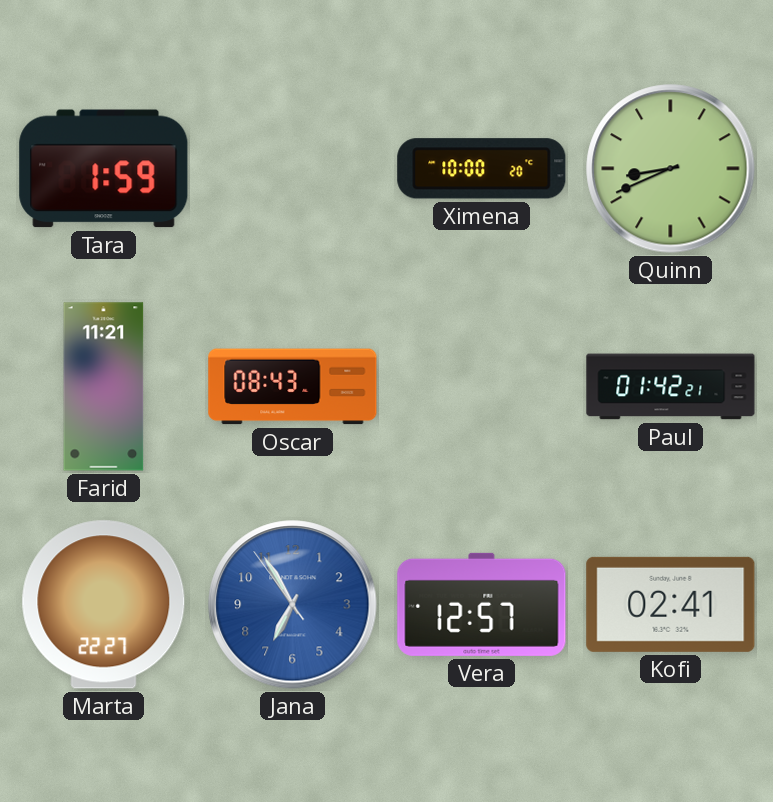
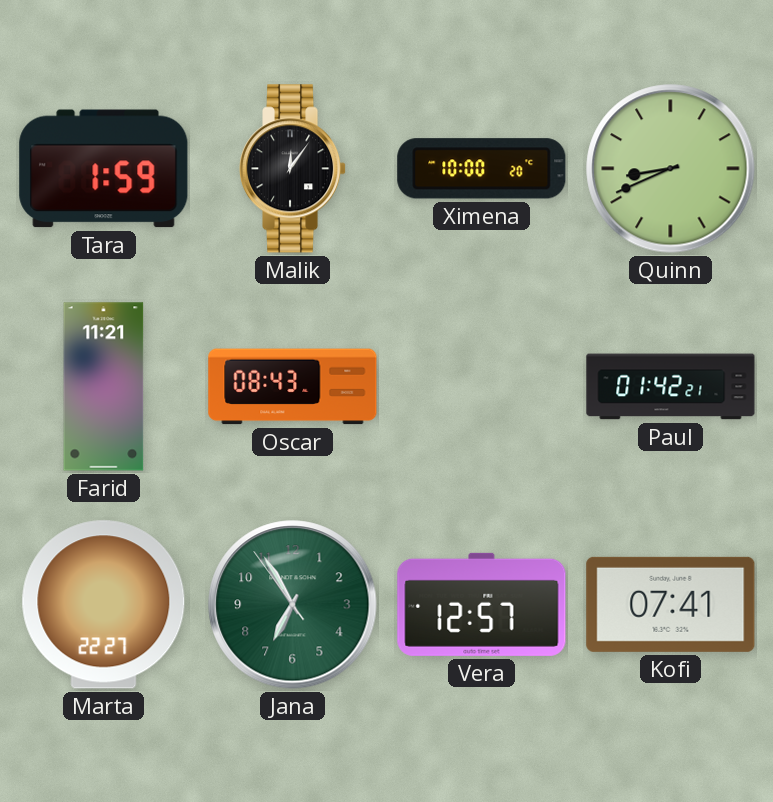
Malik: none -> 12:06
Jana dial: blue -> green
Kofi: 02:41 -> 07:41
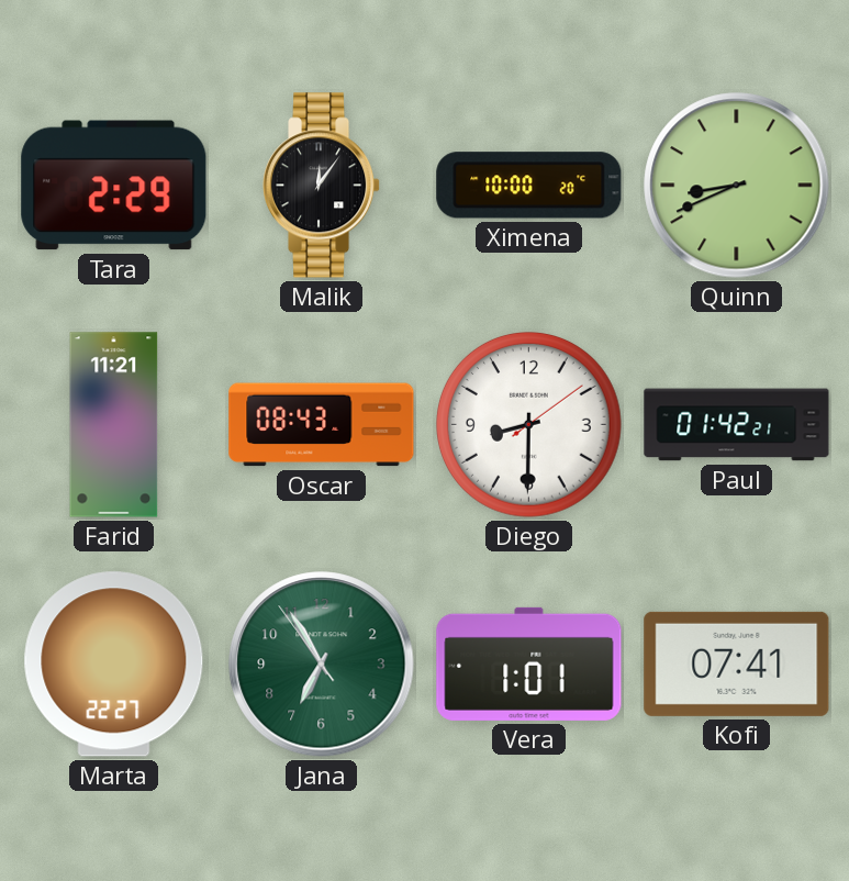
Tara: 1:59 -> 2:29
Diego: none -> 8:30
Vera: 12:57 -> 1:01
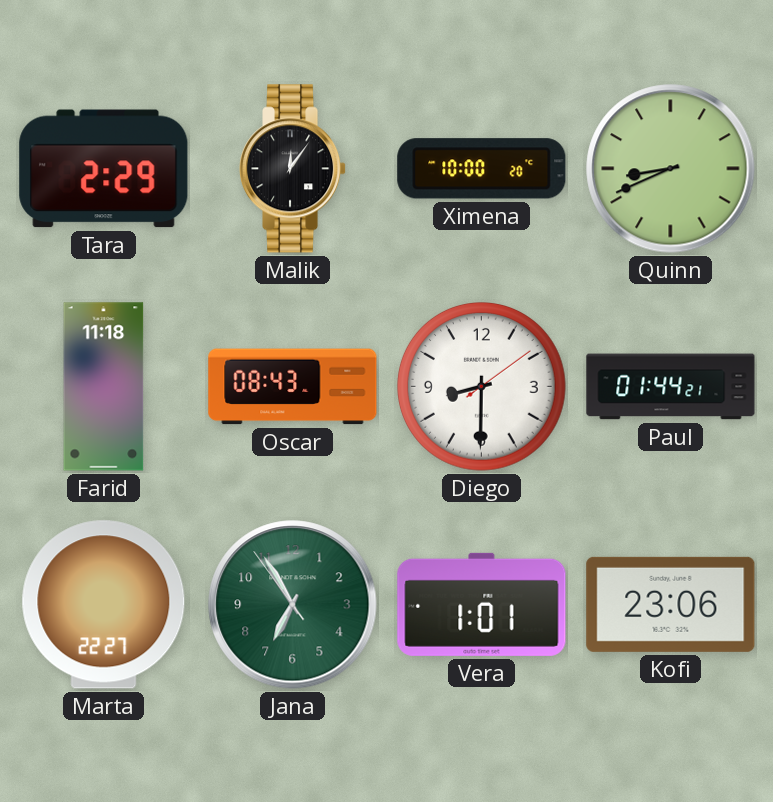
Farid: 11:21 -> 11:18
Paul: 01:42 -> 01:44
Kofi: 07:41 -> 23:06
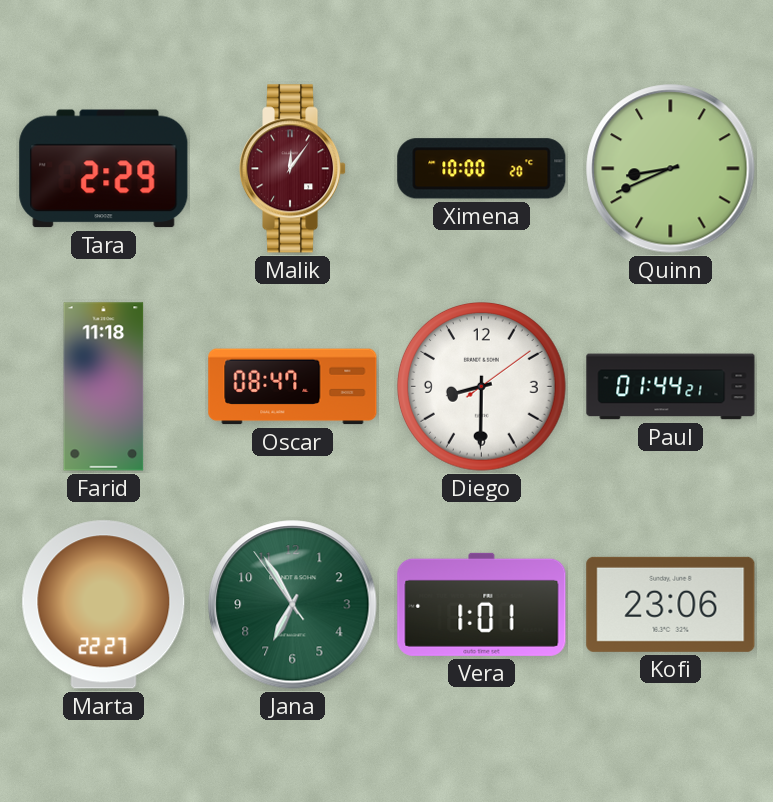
Malik dial: black -> burgundy
Oscar: 08:43 -> 08:47
